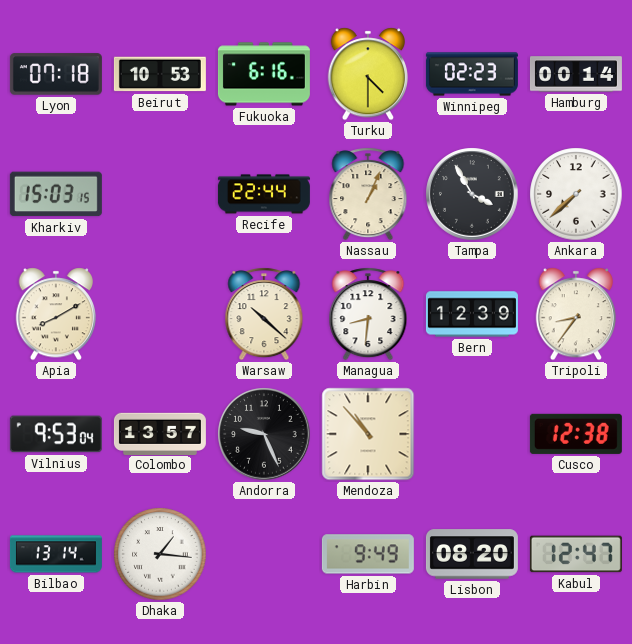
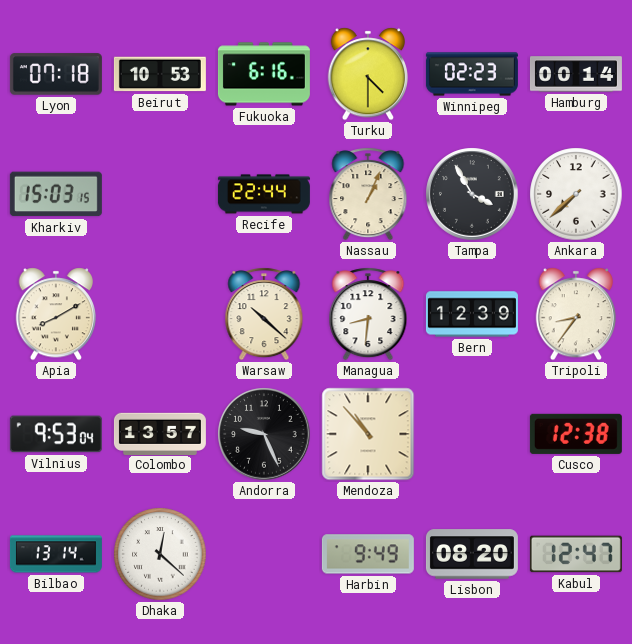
Dhaka: 1:16 -> 12:22
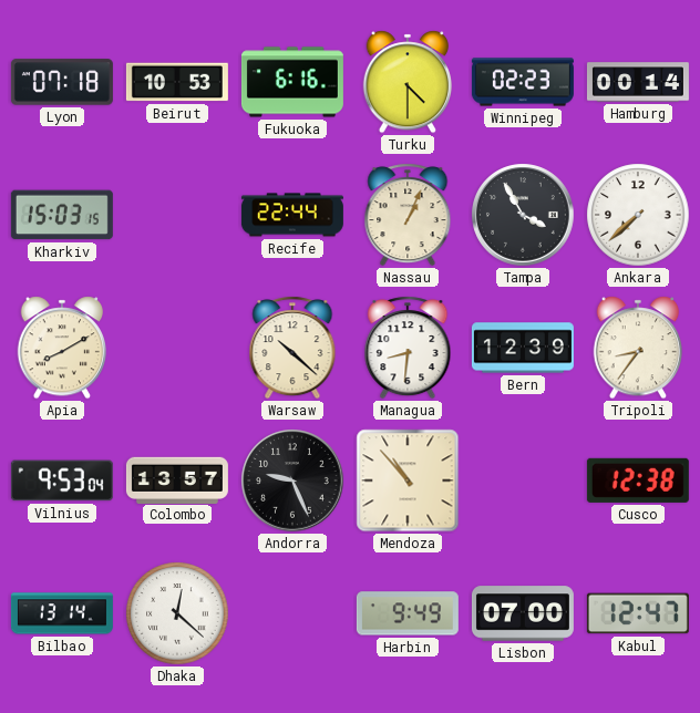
Lisbon: 08:20 -> 07:00
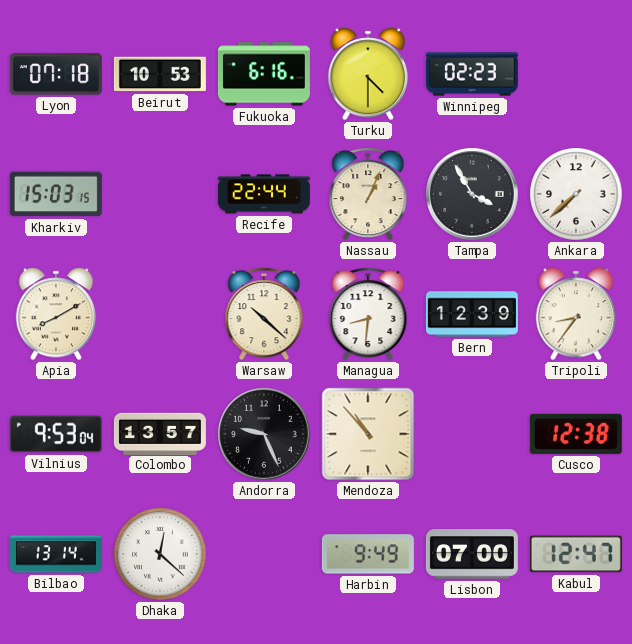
Hamburg: 00:14 -> none
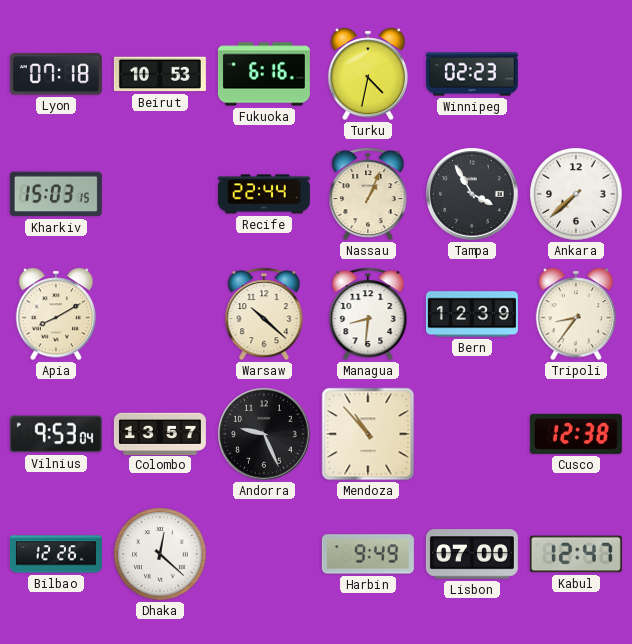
Turku: 4:30 -> 4:32
Bilbao: 13:14 -> 12:26
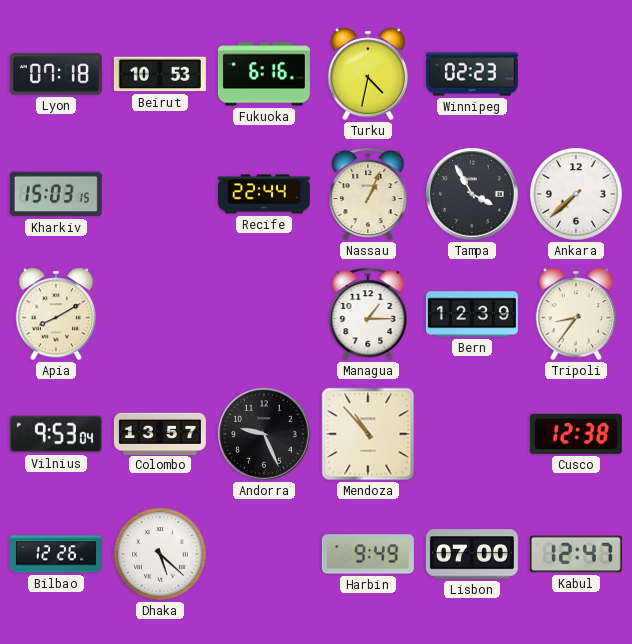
Warsaw: 10:22 -> none
Managua: 8:31 -> 1:15
Dhaka: 12:22 -> 5:22
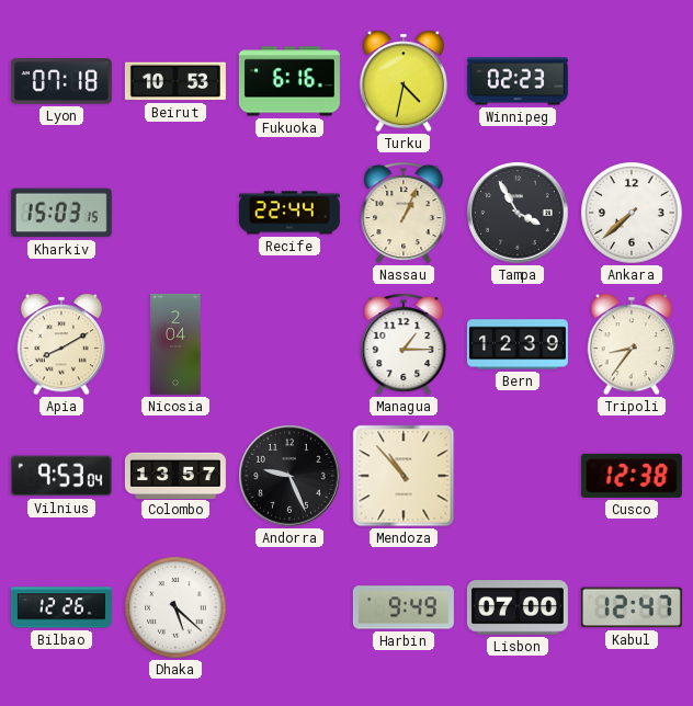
Nicosia: none -> 2:04
